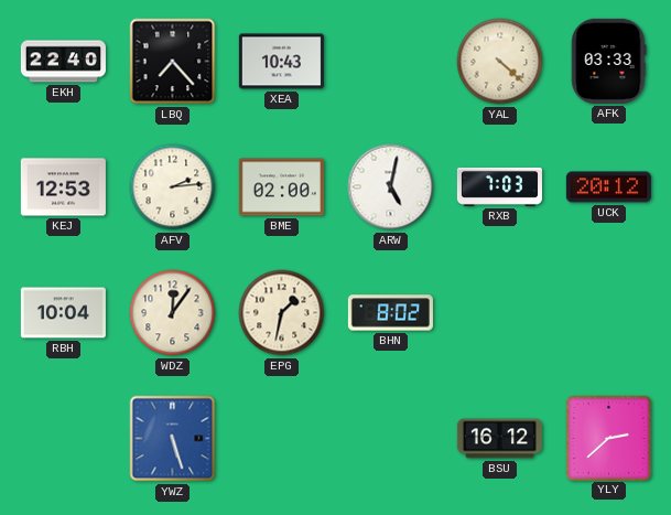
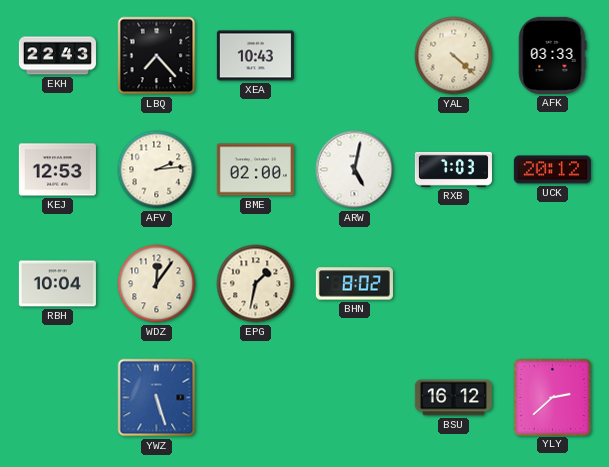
EKH: 22:40 -> 22:43
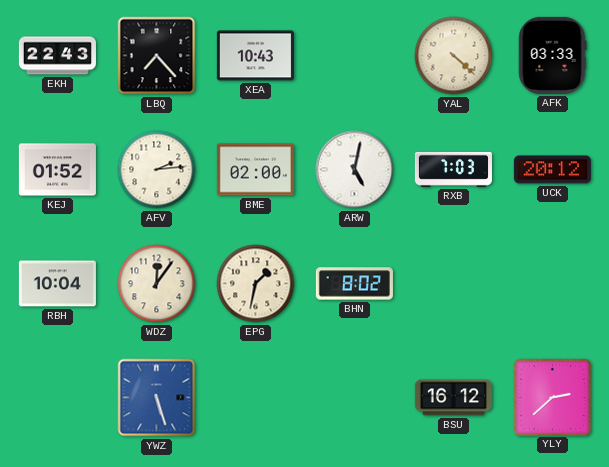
KEJ: 12:53 -> 01:52
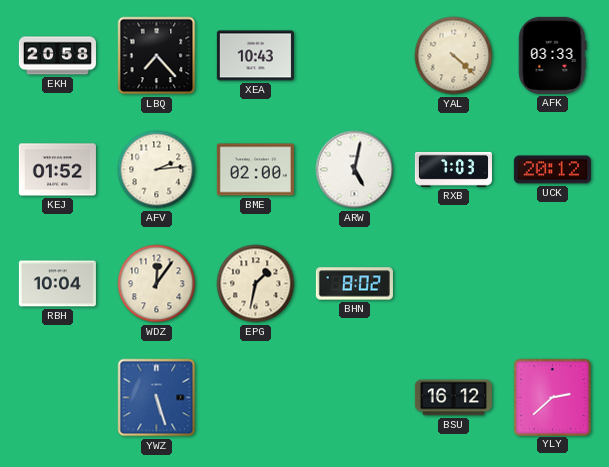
EKH: 22:43 -> 20:58
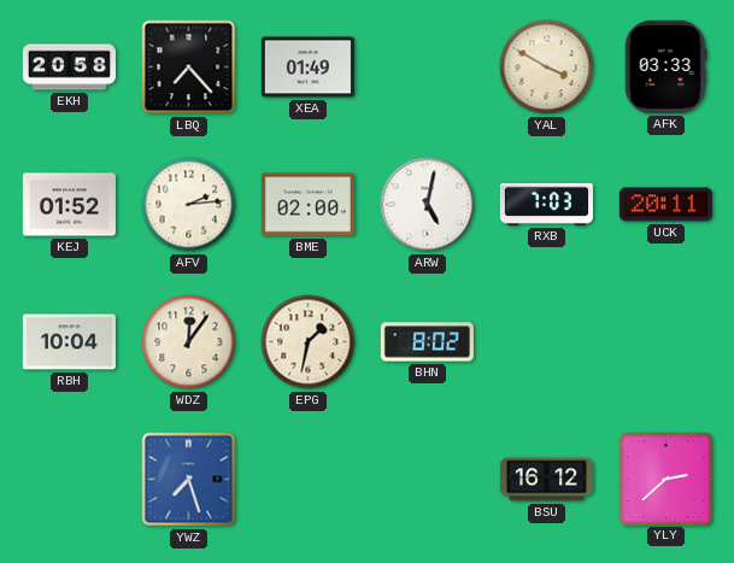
XEA: 10:43 -> 01:49
YAL: 4:22 -> 3:50
UCK: 20:12 -> 20:11
YWZ: 5:27 -> 7:27
